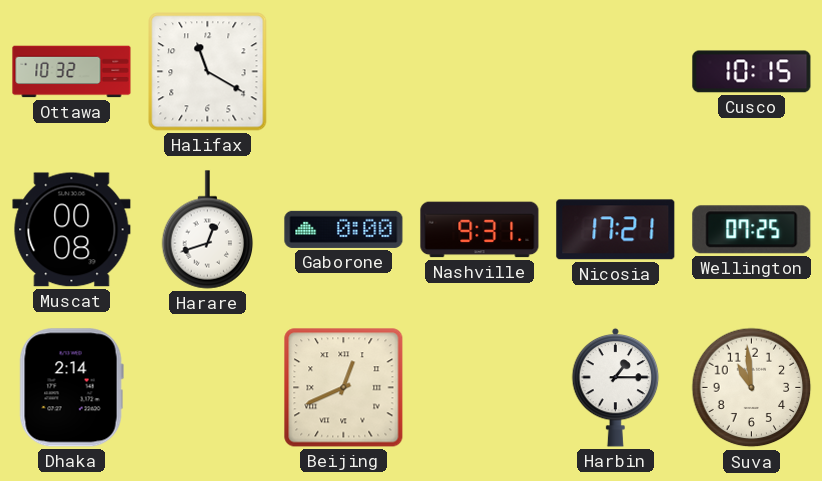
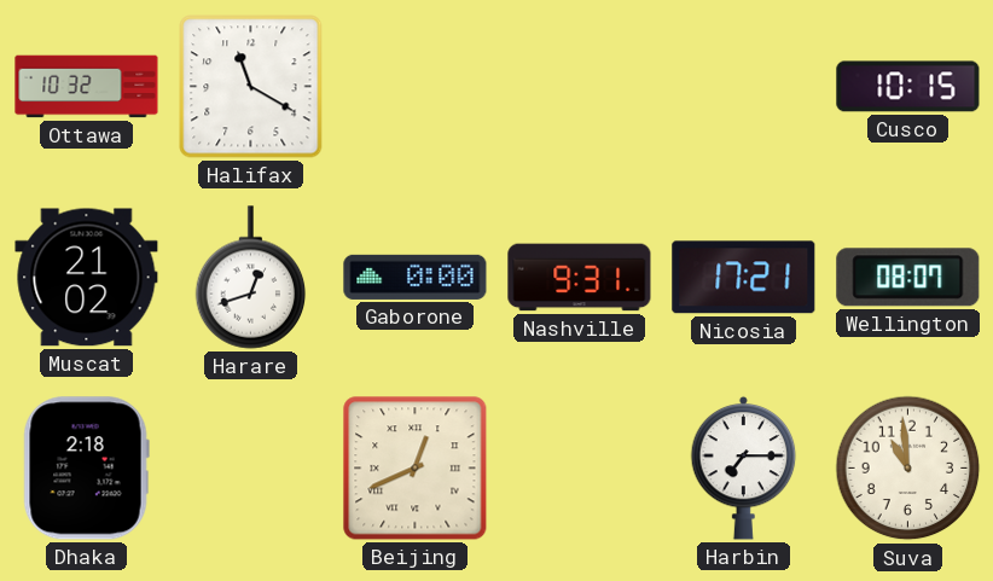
Muscat: 00:08 -> 21:02
Wellington: 07:25 -> 08:07
Dhaka: 2:14 -> 2:18
Harbin: 1:15 -> 7:15
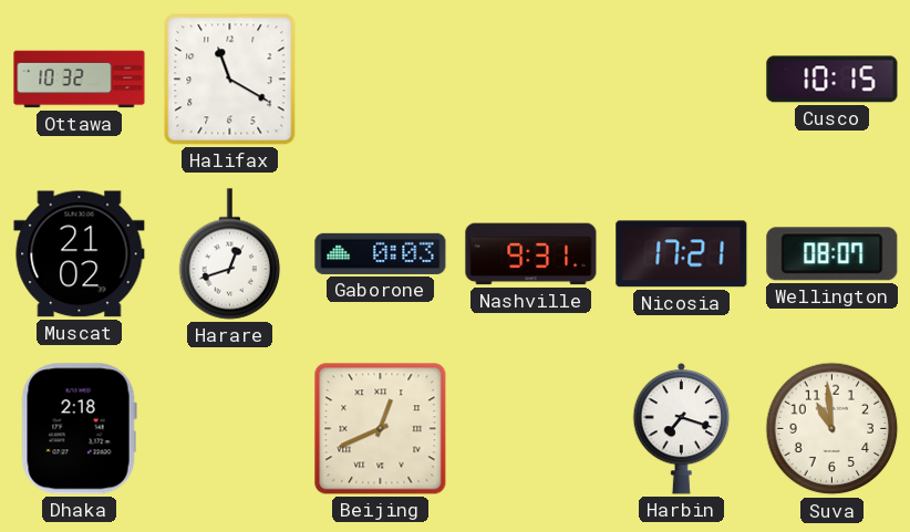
Gaborone: 0:00 -> 0:03
Harbin: 7:15 -> 7:18
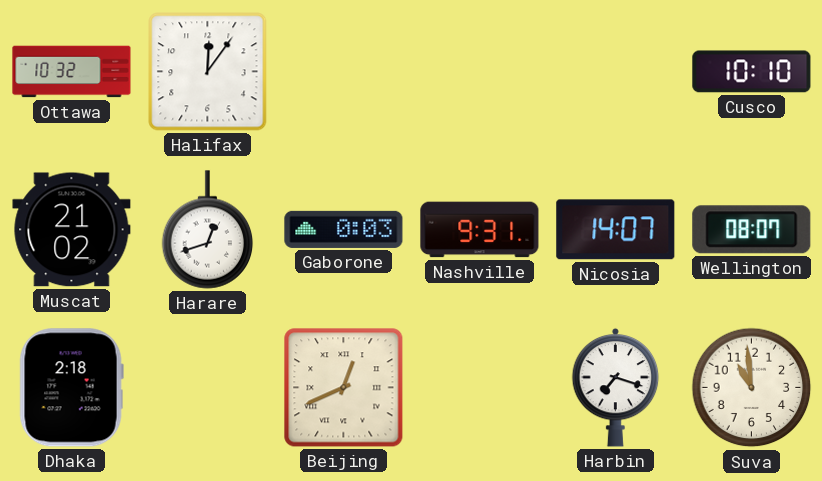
Halifax: 11:20 -> 12:06
Cusco: 10:15 -> 10:10
Nicosia: 17:21 -> 14:07
